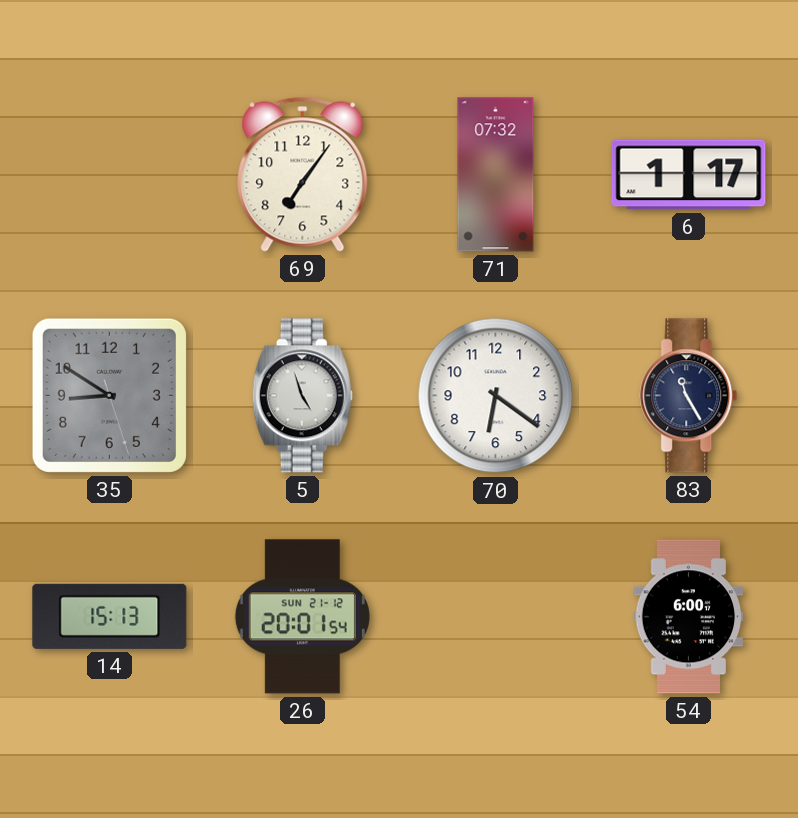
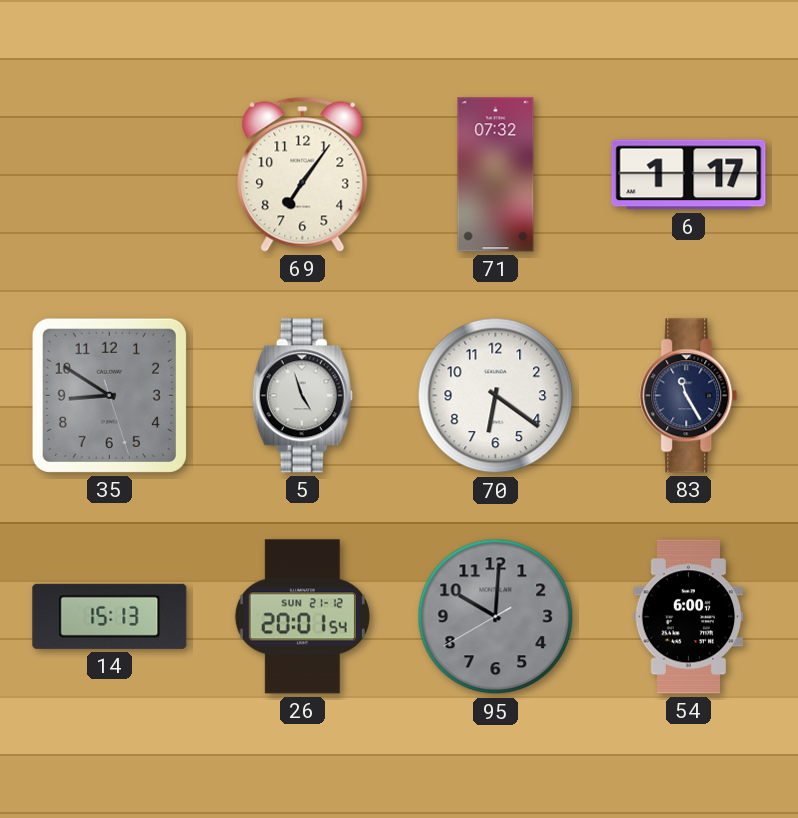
95: none -> 10:00
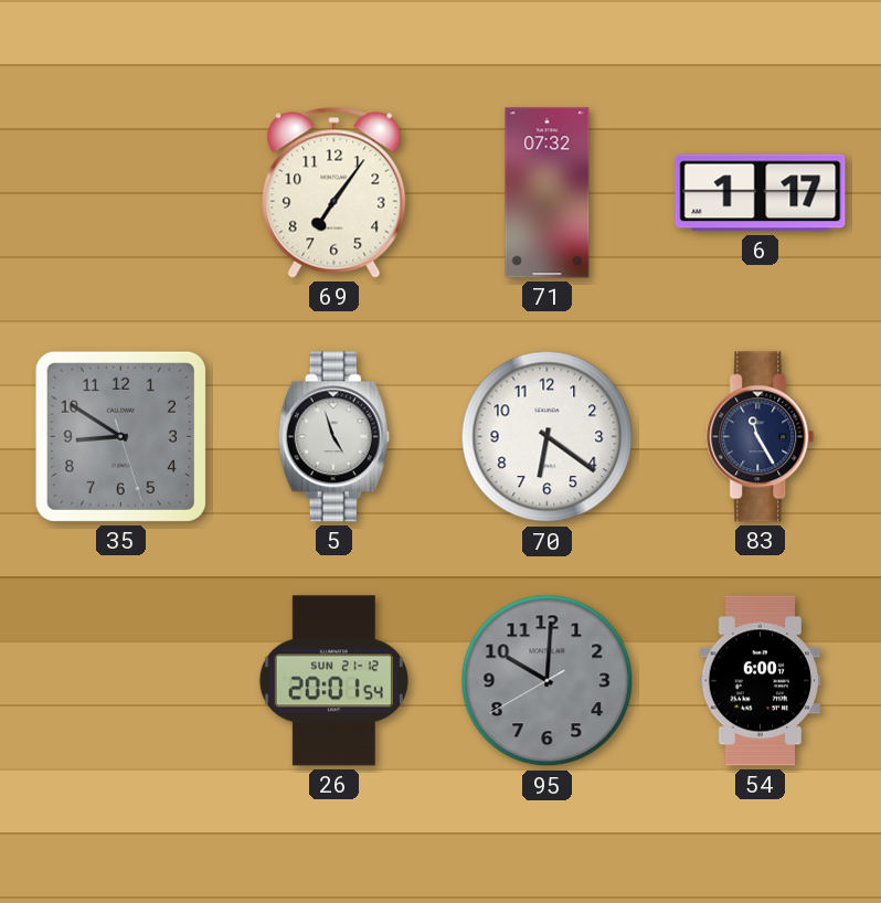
14: 15:13 -> none
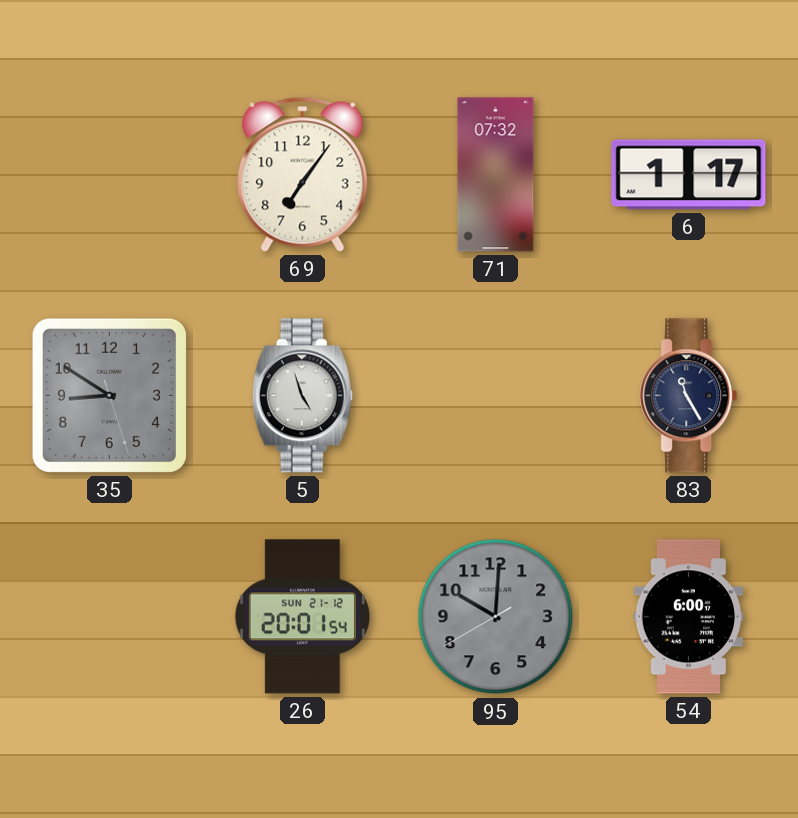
70: 6:21 -> none
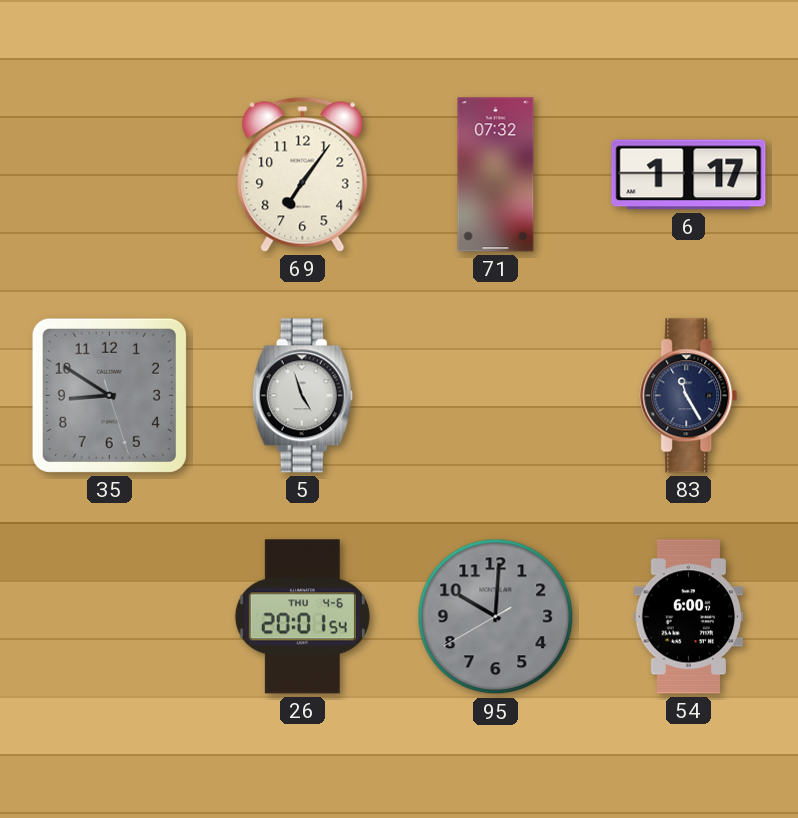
26 date: SUN 21-12 -> THU 4-6
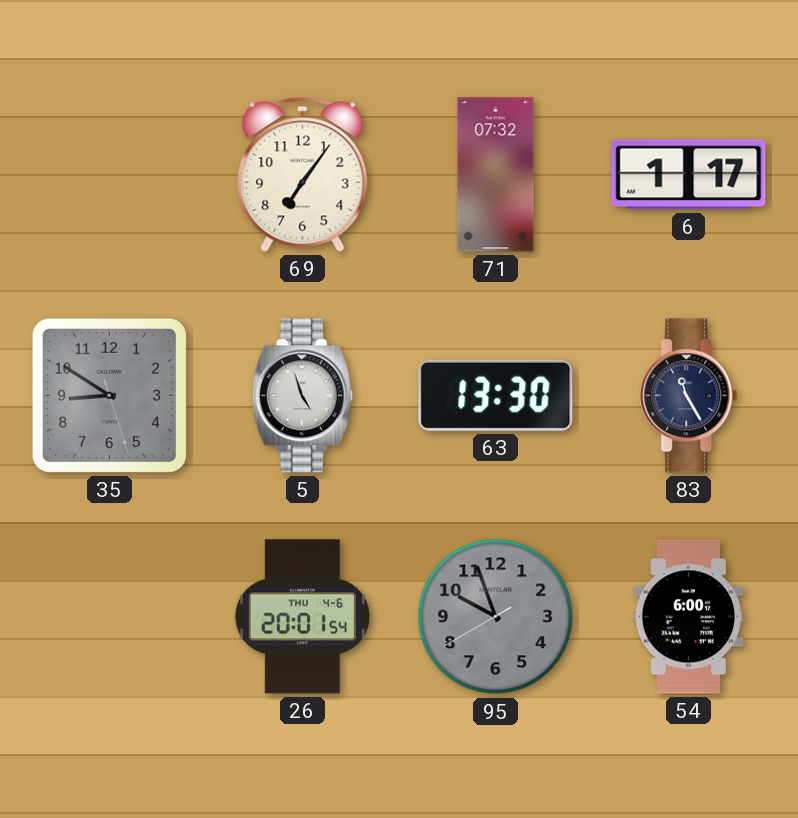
63: none -> 13:30
95: 10:00 -> 9:56
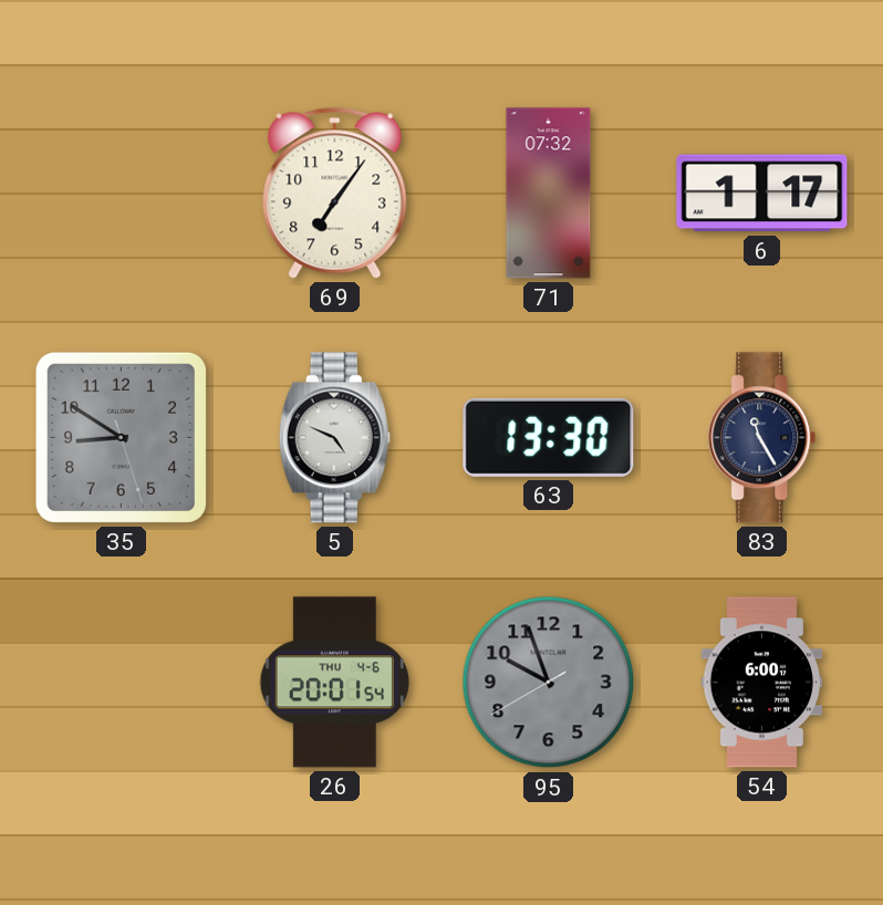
5: 4:57 -> 4:49
